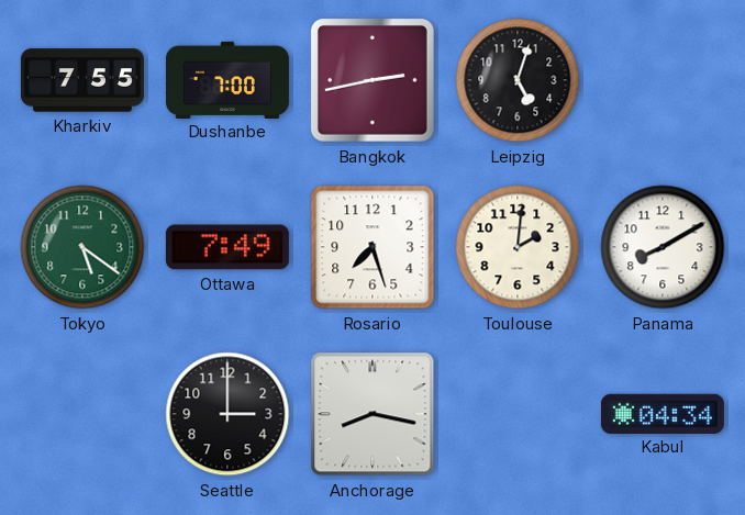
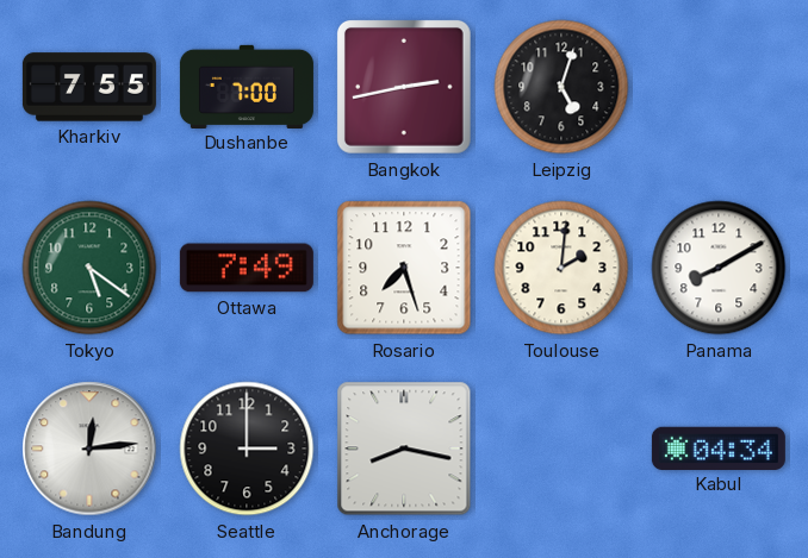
Bandung: none -> 12:14
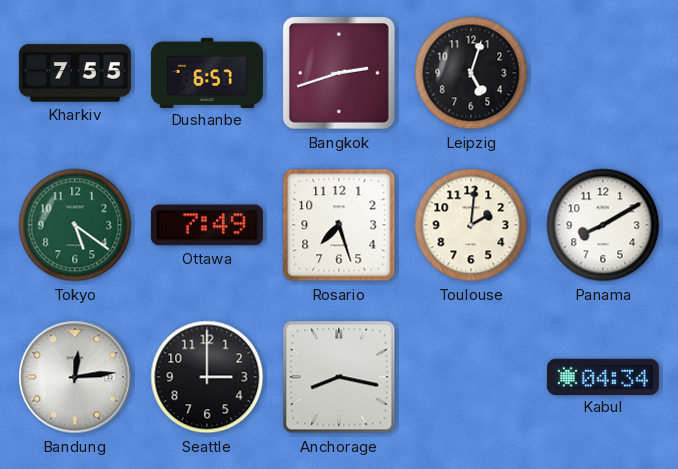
Dushanbe: 7:00 -> 6:57
Bangkok: 2:43 -> 2:42
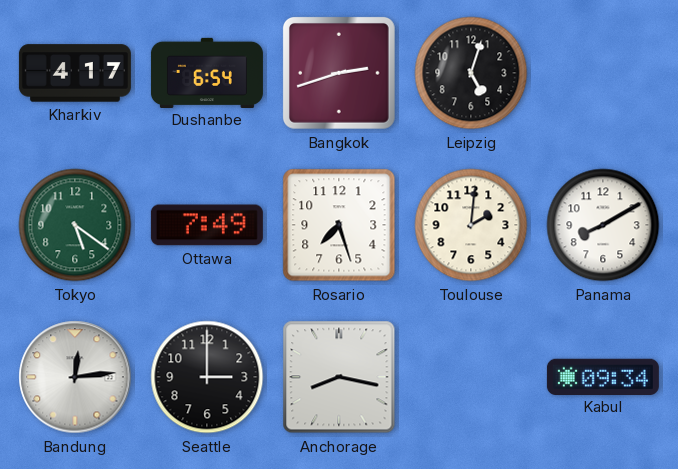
Kharkiv: 7:55 -> 4:17
Dushanbe: 6:57 -> 6:54
Kabul: 04:34 -> 09:34
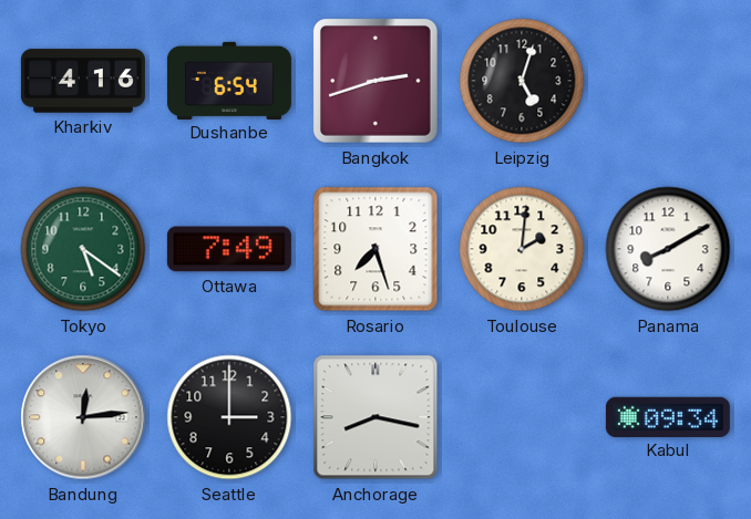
Kharkiv: 4:17 -> 4:16
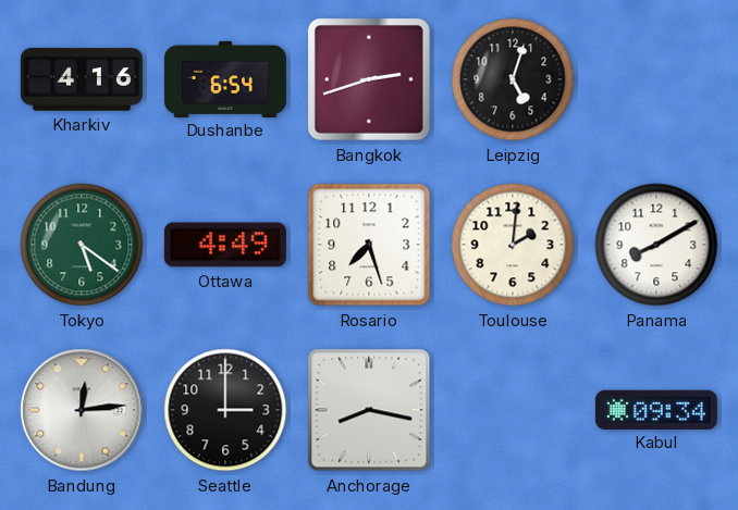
Ottawa: 7:49 -> 4:49
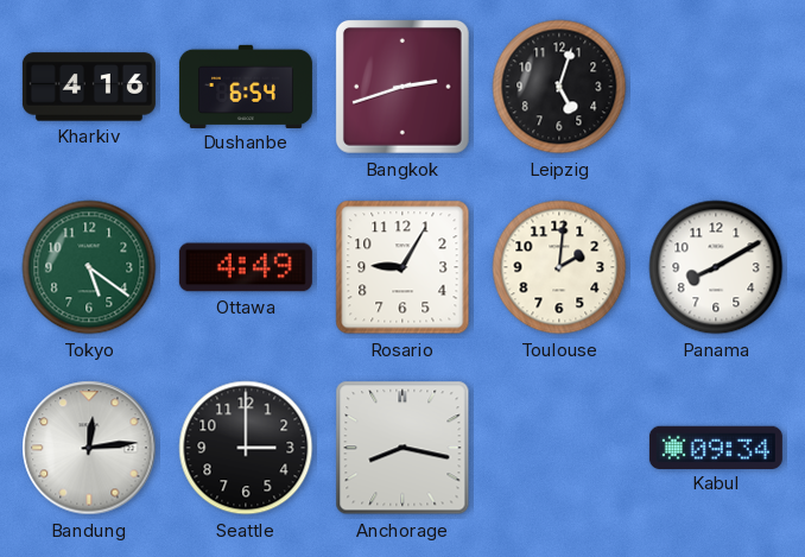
Rosario: 7:27 -> 9:05
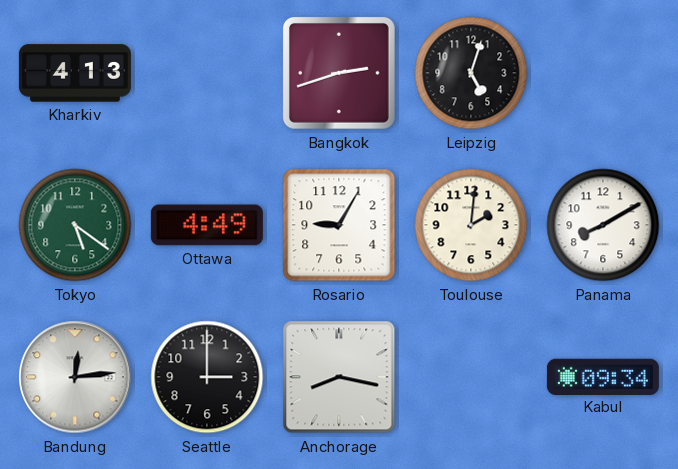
Kharkiv: 4:16 -> 4:13
Dushanbe: 6:54 -> none
